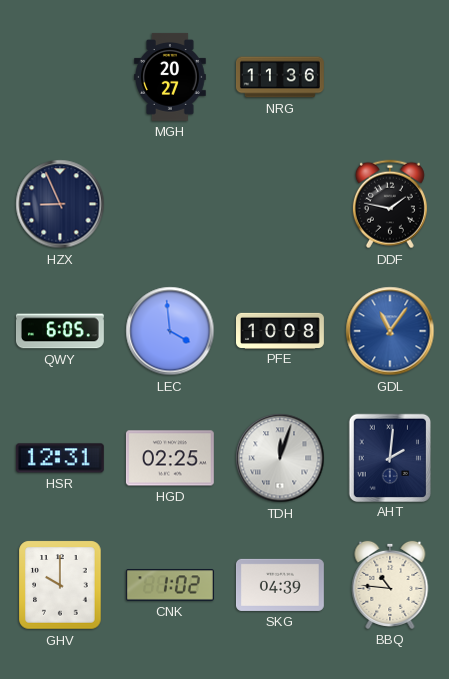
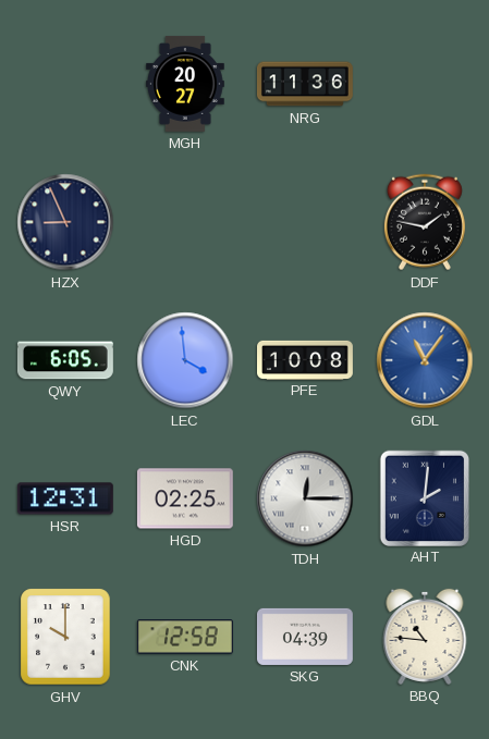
TDH: 12:03 -> 12:15
CNK: 1:02 -> 12:58
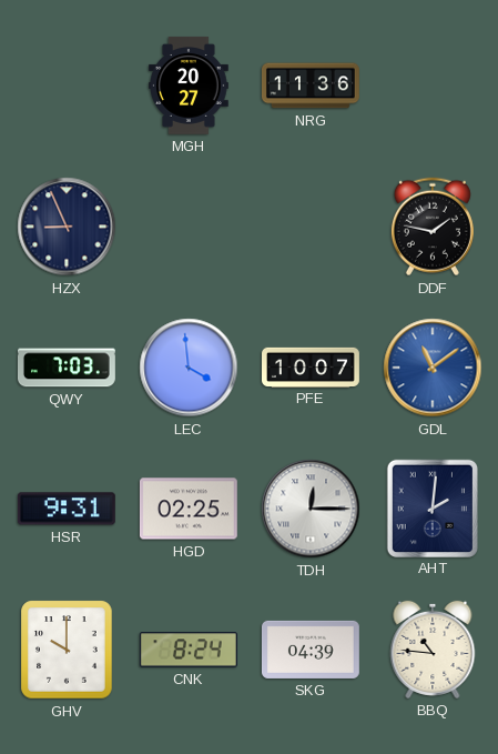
QWY: 6:05 -> 7:03
PFE: 10:08 -> 10:07
GDL: 11:06 -> 11:09
HSR: 12:31 -> 9:31
CNK: 12:58 -> 8:24
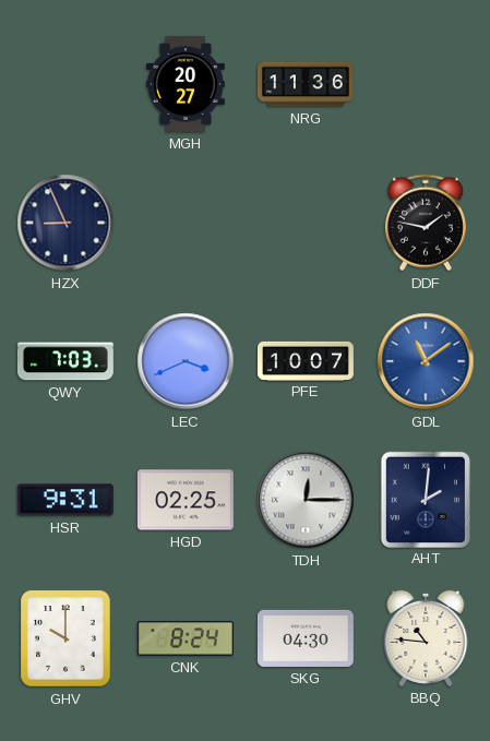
LEC: 3:59 -> 3:41
SKG: 04:39 -> 04:30
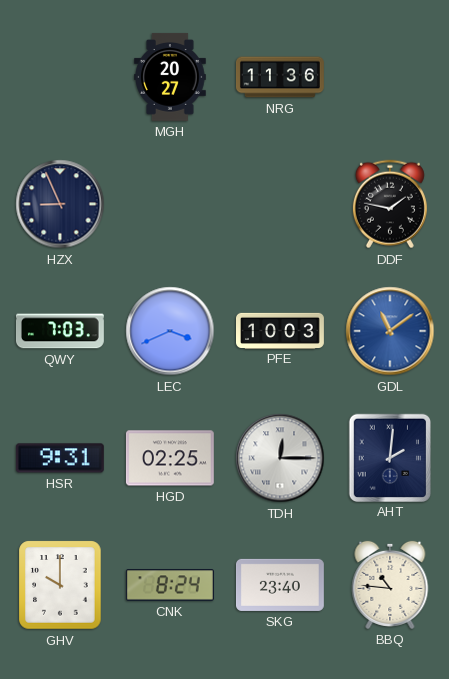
PFE: 10:07 -> 10:03
SKG: 04:30 -> 23:40
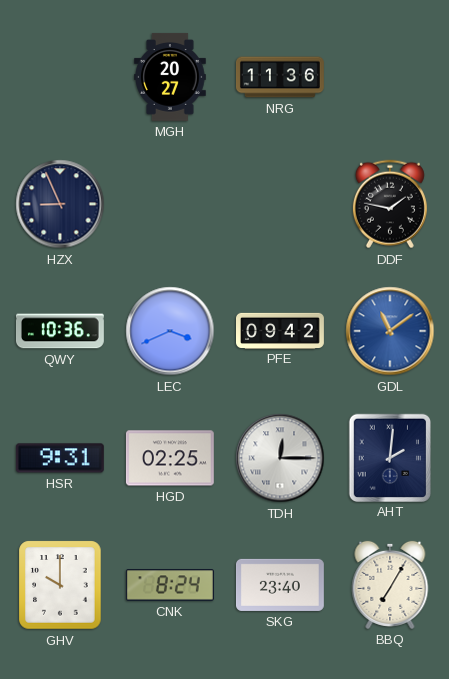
QWY: 7:03 -> 10:36
PFE: 10:03 -> 09:42
BBQ: 10:46 -> 7:05
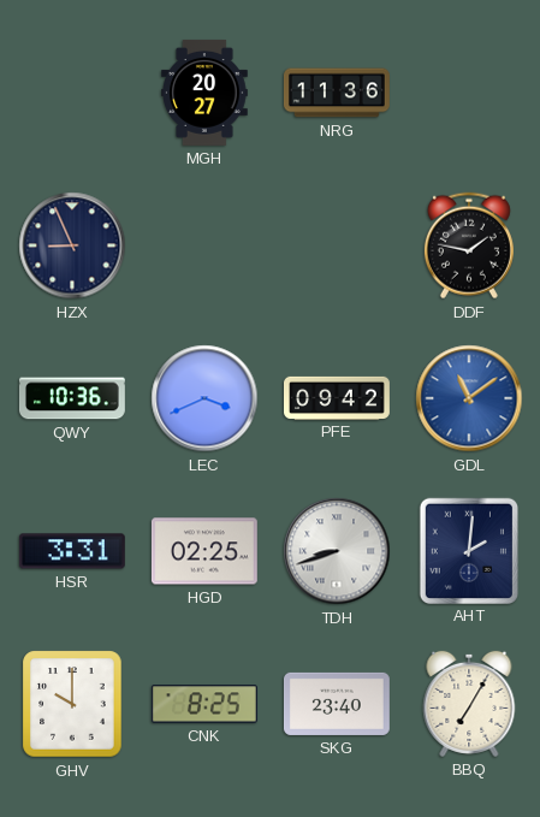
HSR: 9:31 -> 3:31
TDH: 12:15 -> 8:42
CNK: 8:24 -> 8:25
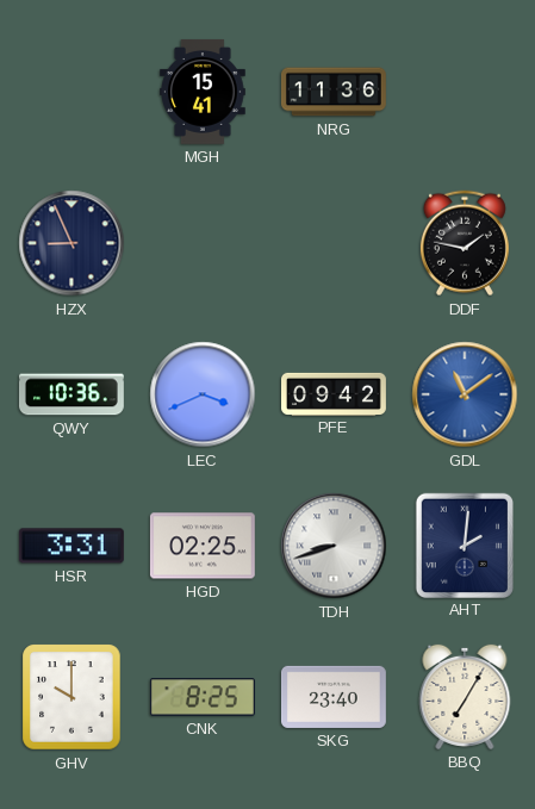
MGH: 20:27 -> 15:41
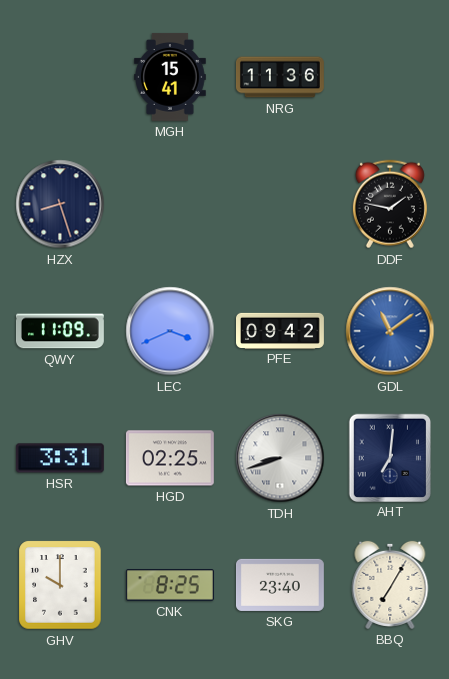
HZX: 8:56 -> 8:27
QWY: 10:36 -> 11:09
AHT: 2:01 -> 7:01
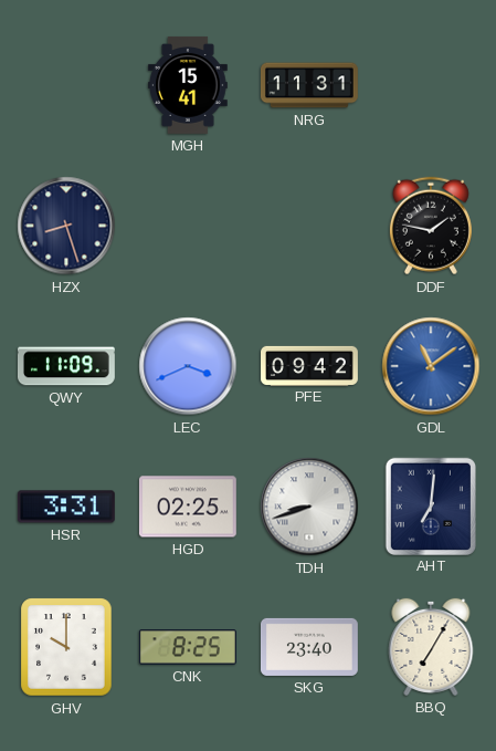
NRG: 11:36 -> 11:31
